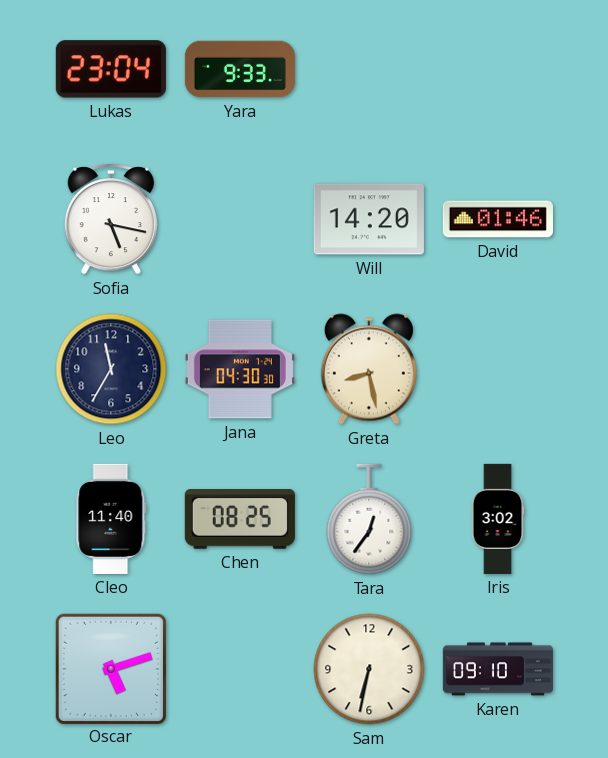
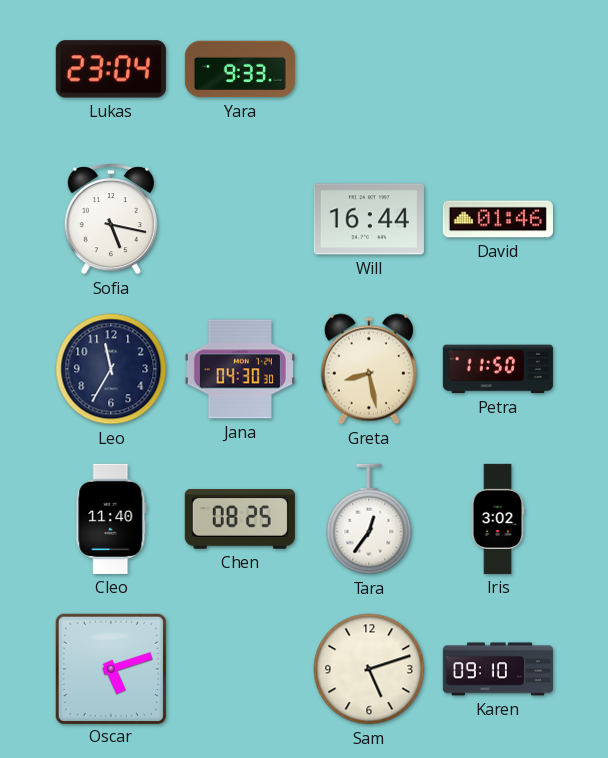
Will: 14:20 -> 16:44
Petra: none -> 11:50
Sam: 6:32 -> 5:12
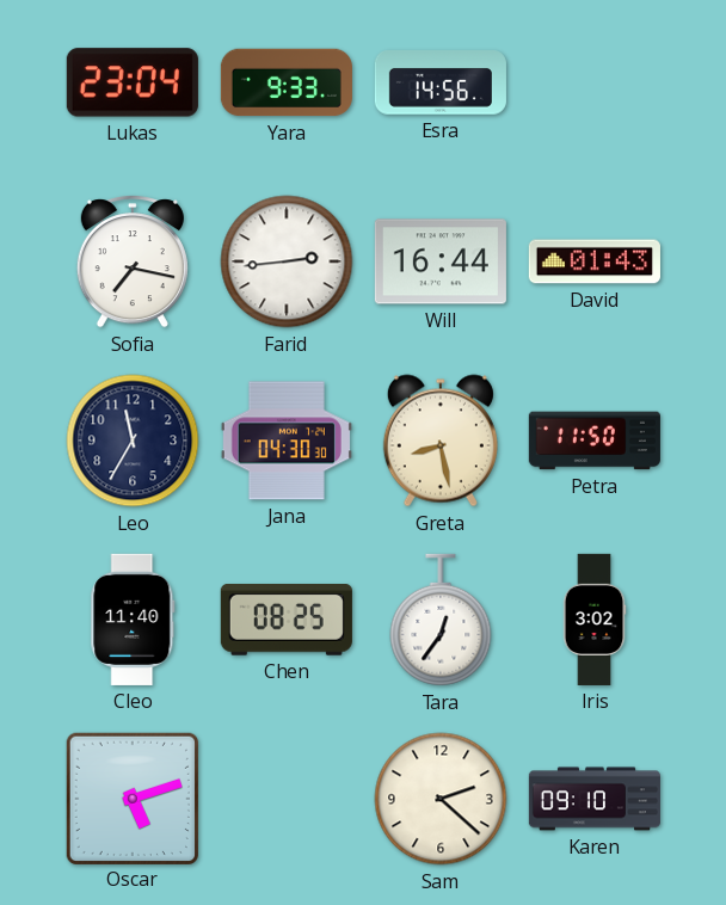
Esra: none -> 14:56
Sofia: 5:17 -> 7:17
Farid: none -> 2:44
David: 01:46 -> 01:43
Sam: 5:12 -> 2:22
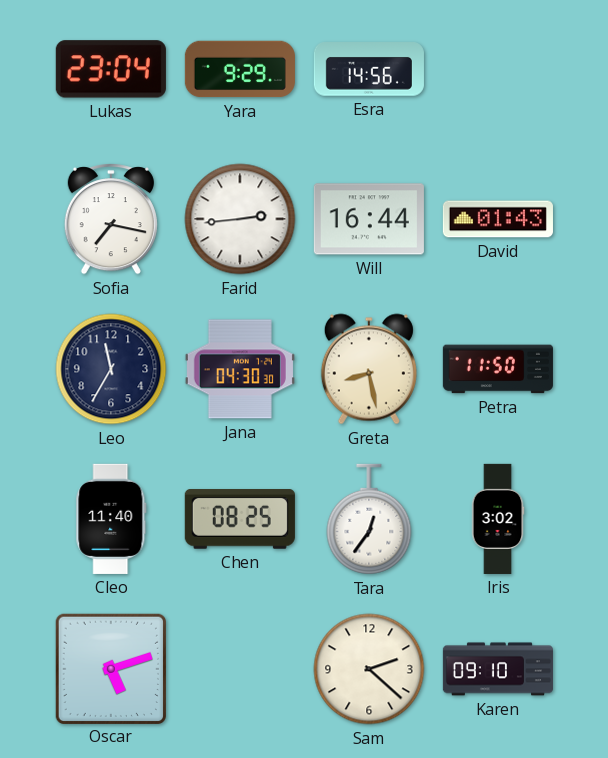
Yara: 9:33 -> 9:29
